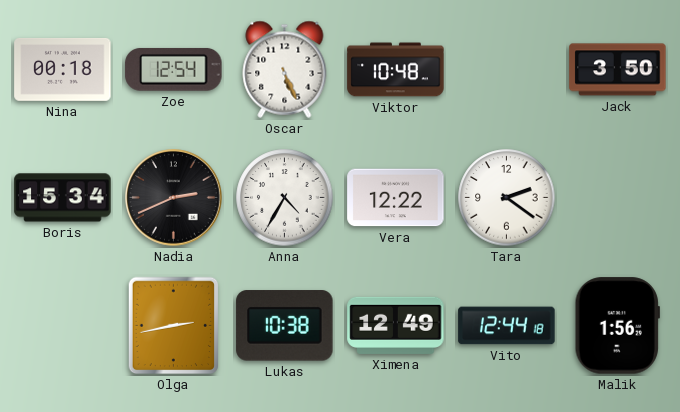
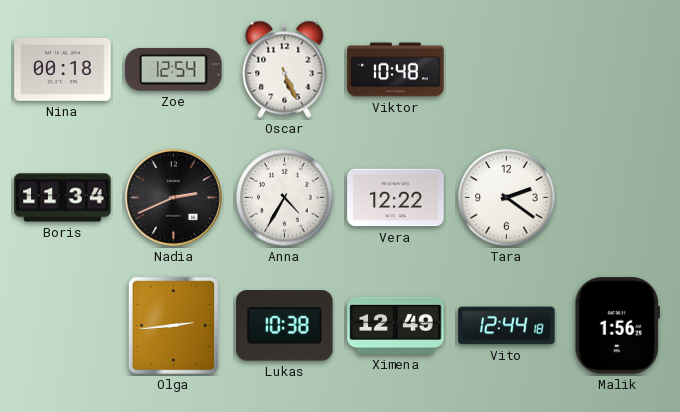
Jack: 3:50 -> none
Boris: 15:34 -> 11:34
Olga: 2:43 -> 2:44
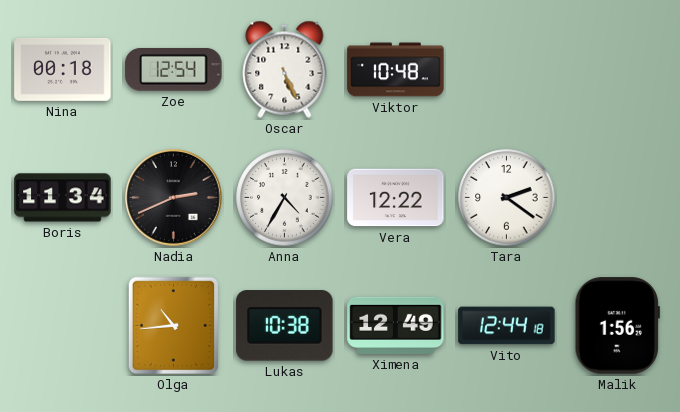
Olga: 2:44 -> 10:44
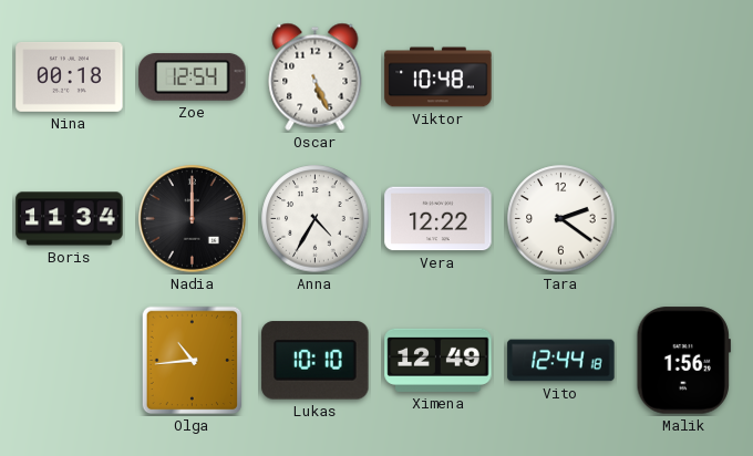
Nadia: 2:41 -> 12:00
Lukas: 10:38 -> 10:10
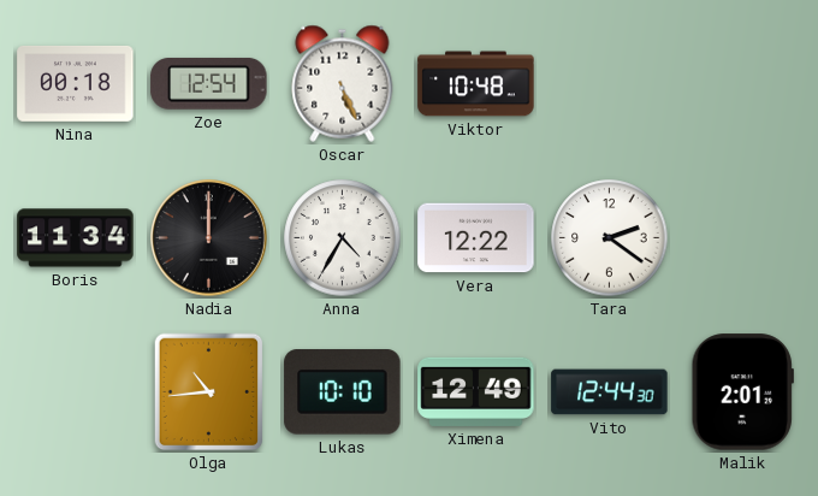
Vito: 12:44:18 -> 12:44:30
Malik: 1:56 -> 2:01
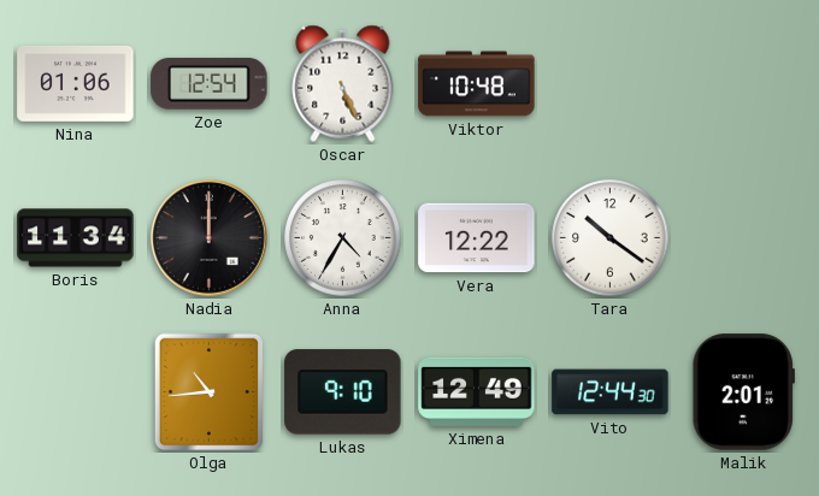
Nina: 00:18 -> 01:06
Tara: 2:21 -> 10:21
Lukas: 10:10 -> 9:10
